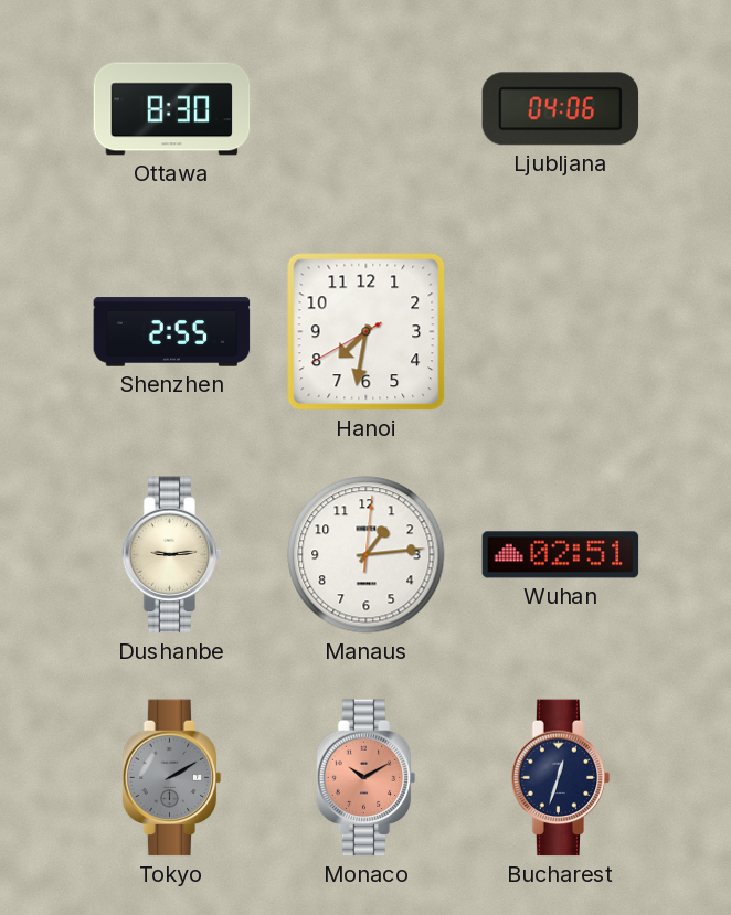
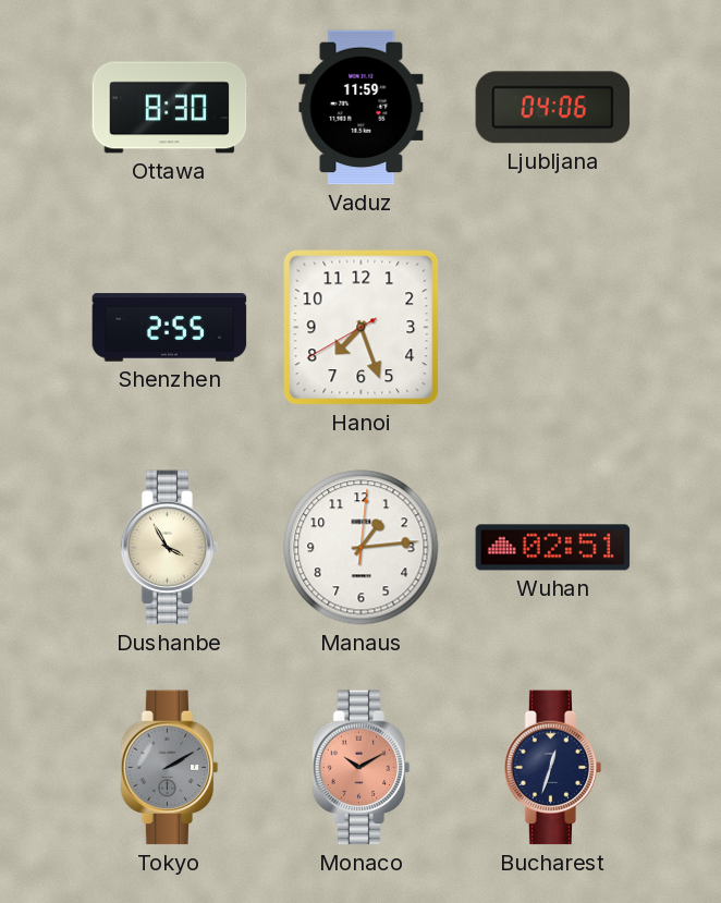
Vaduz: none -> 11:59
Hanoi: 7:31 -> 7:26
Dushanbe: 9:14 -> 3:55
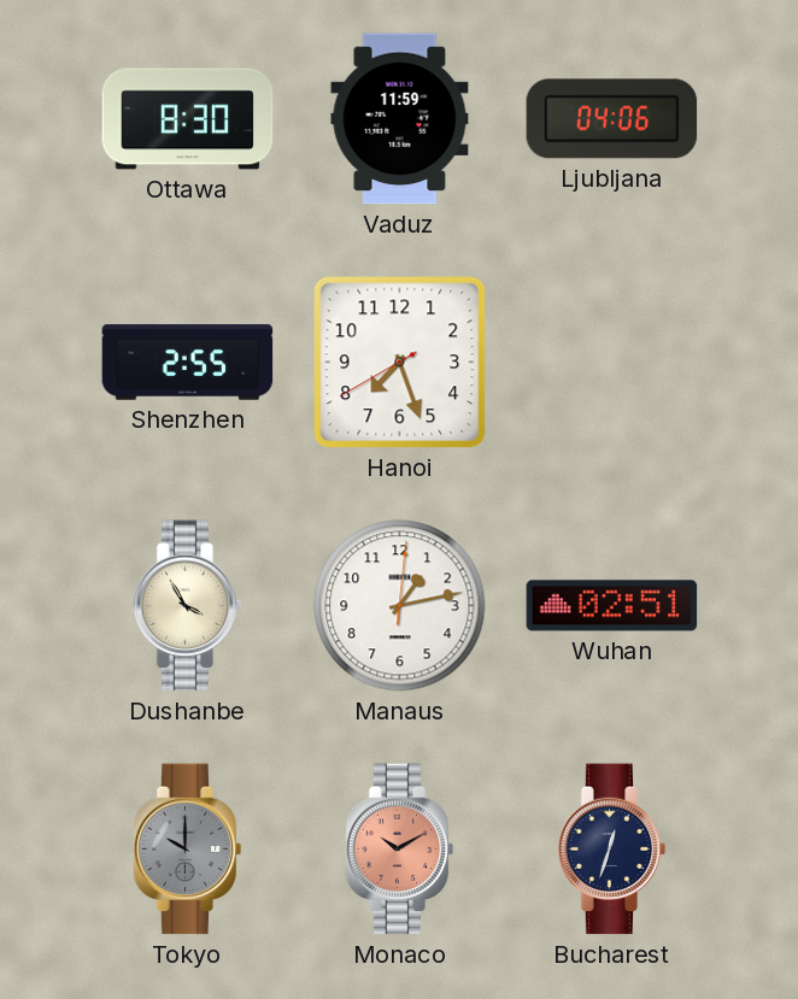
Manaus: 1:14 -> 1:13
Tokyo: 2:10 -> 10:00
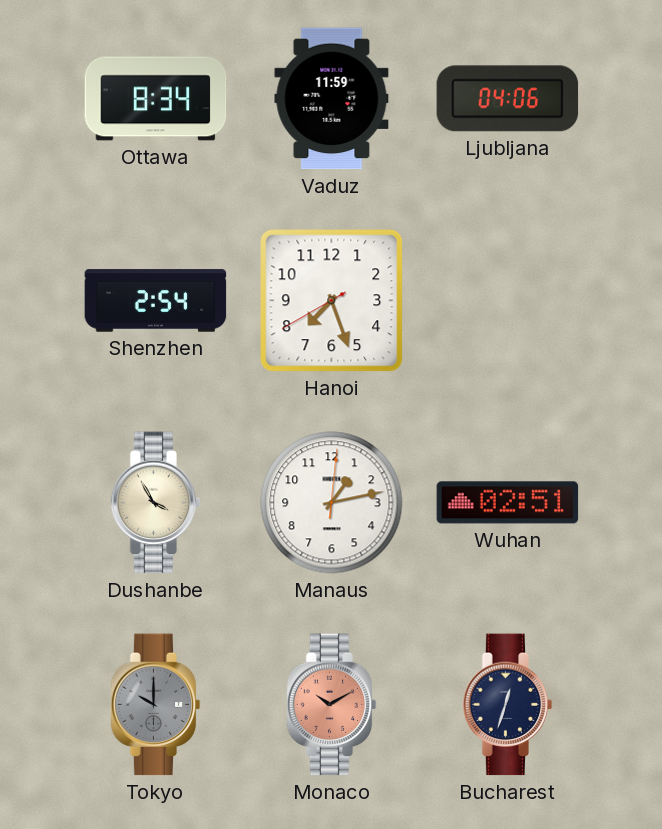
Ottawa: 8:30 -> 8:34
Shenzhen: 2:55 -> 2:54
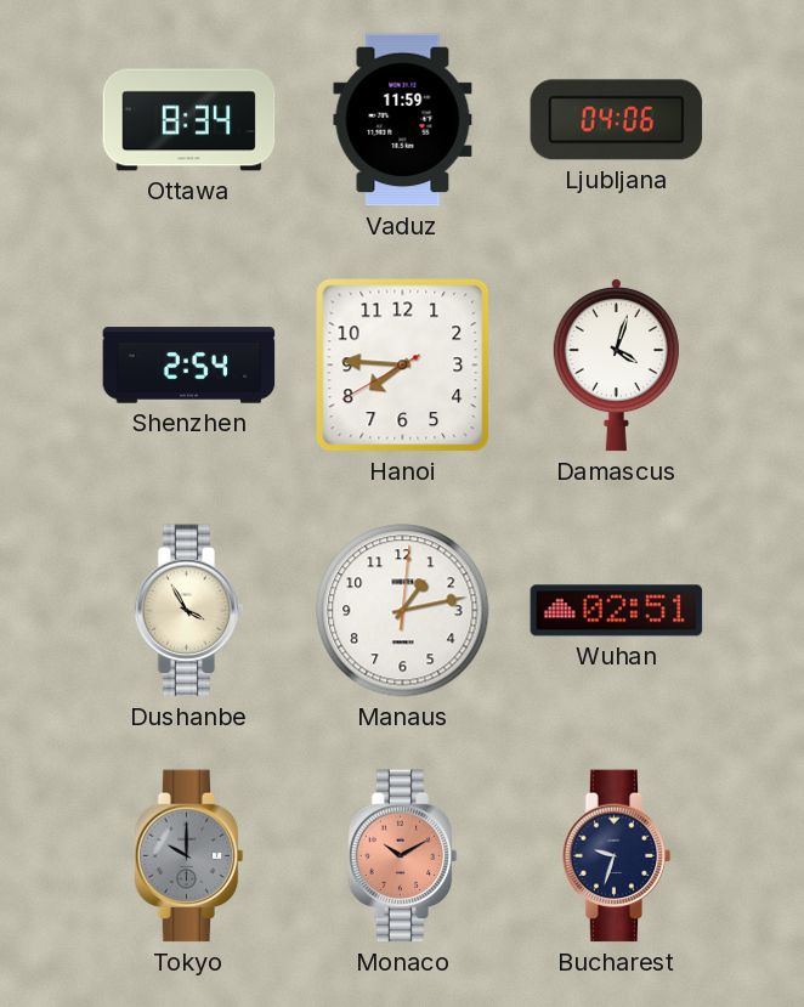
Hanoi: 7:26 -> 7:45
Damascus: none -> 4:03
Bucharest: 12:33 -> 9:33
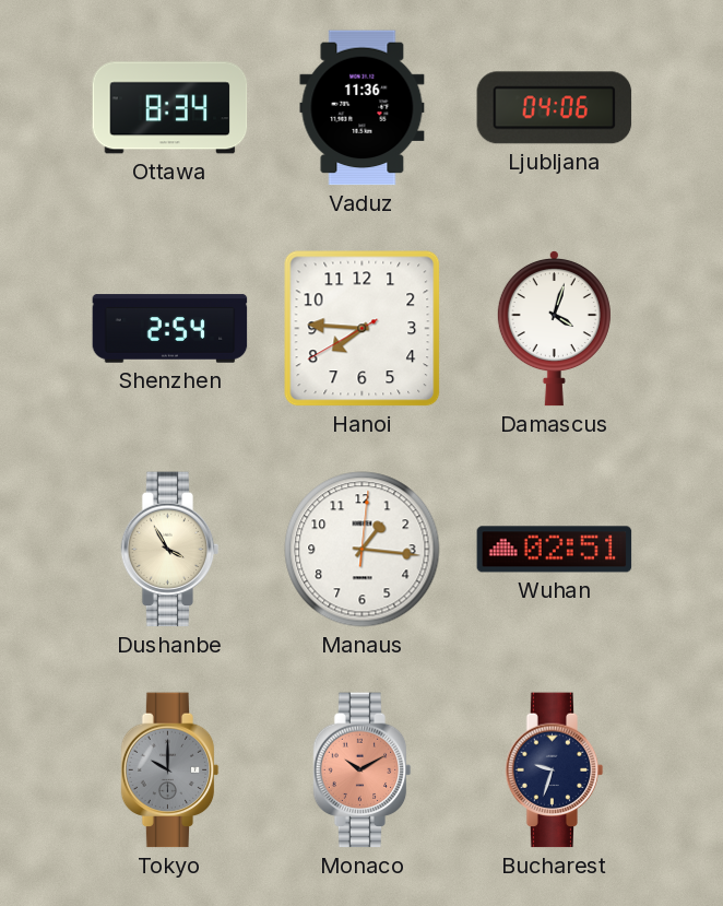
Vaduz: 11:59 -> 11:36
Manaus: 1:13 -> 1:16
